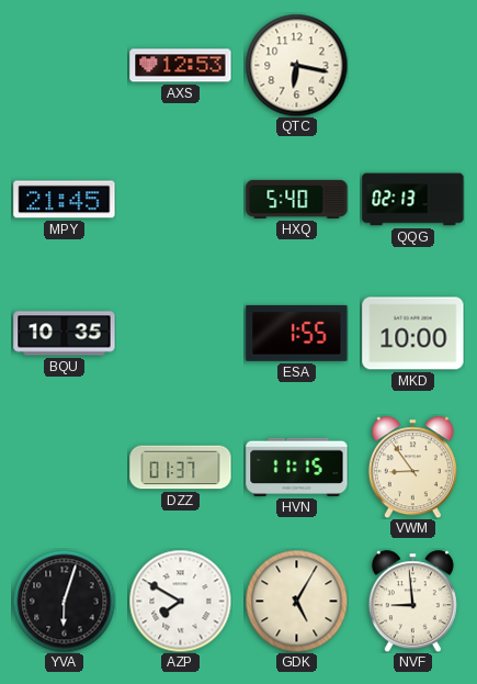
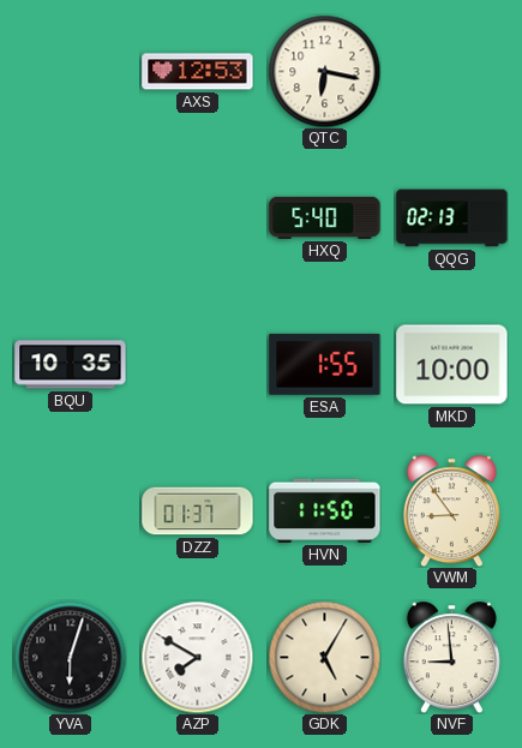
MPY: 21:45 -> none
HVN: 11:15 -> 11:50
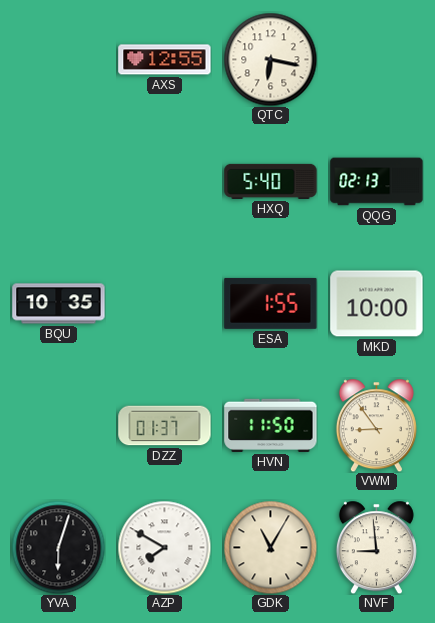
AXS: 12:53 -> 12:55
GDK: 5:05 -> 11:05
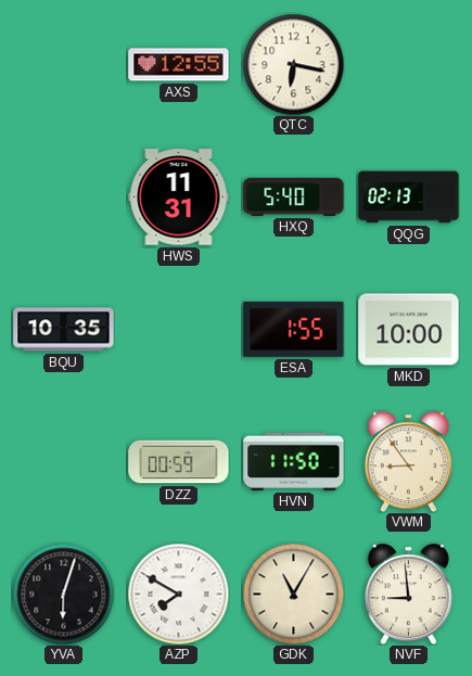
HWS: none -> 11:31
DZZ: 01:37 -> 00:59
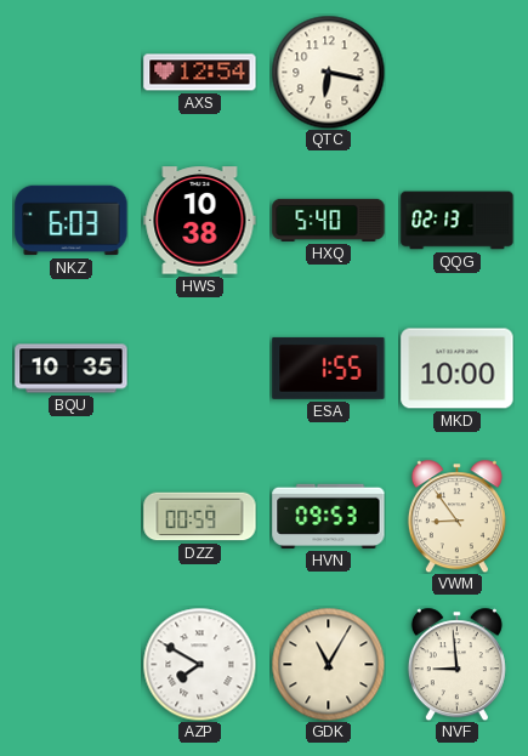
AXS: 12:55 -> 12:54
NKZ: none -> 6:03
HWS: 11:31 -> 10:38
HVN: 11:50 -> 09:53
YVA: 6:03 -> none
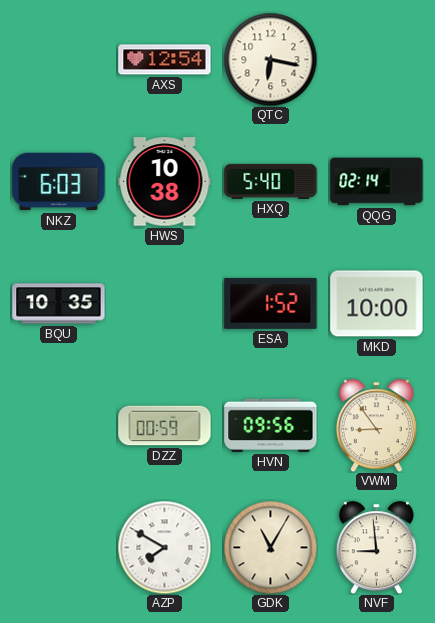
QQG: 02:13 -> 02:14
ESA: 1:55 -> 1:52
HVN: 09:53 -> 09:56
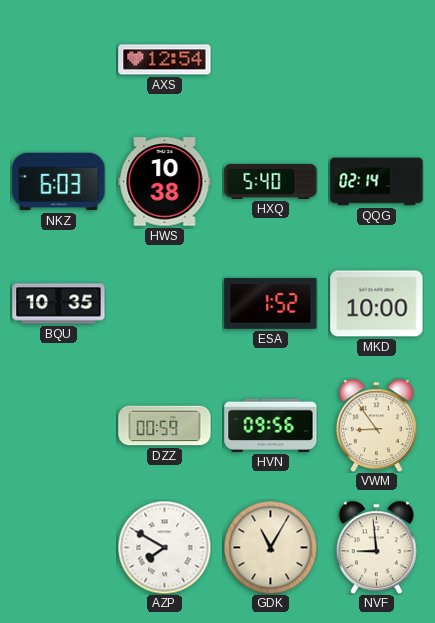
QTC: 6:17 -> none
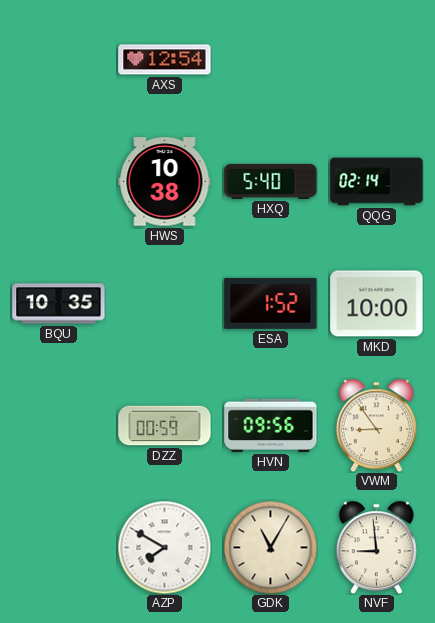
NKZ: 6:03 -> none
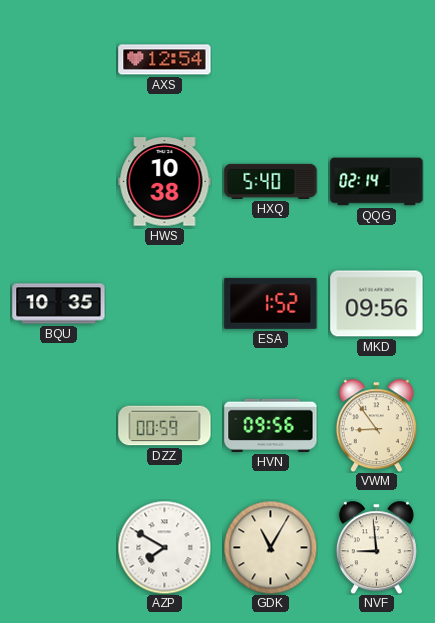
MKD: 10:00 -> 09:56
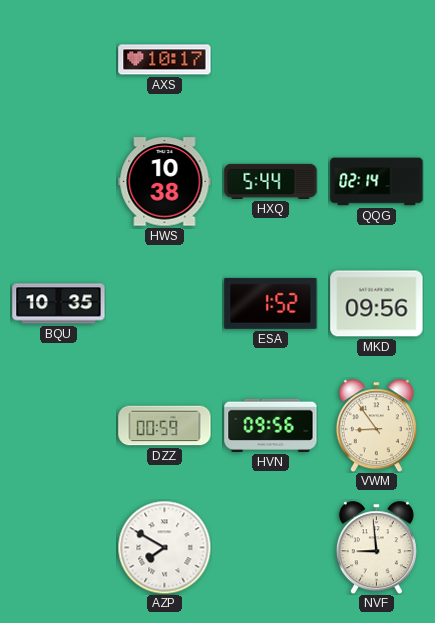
AXS: 12:54 -> 10:17
HXQ: 5:40 -> 5:44
GDK: 11:05 -> none
